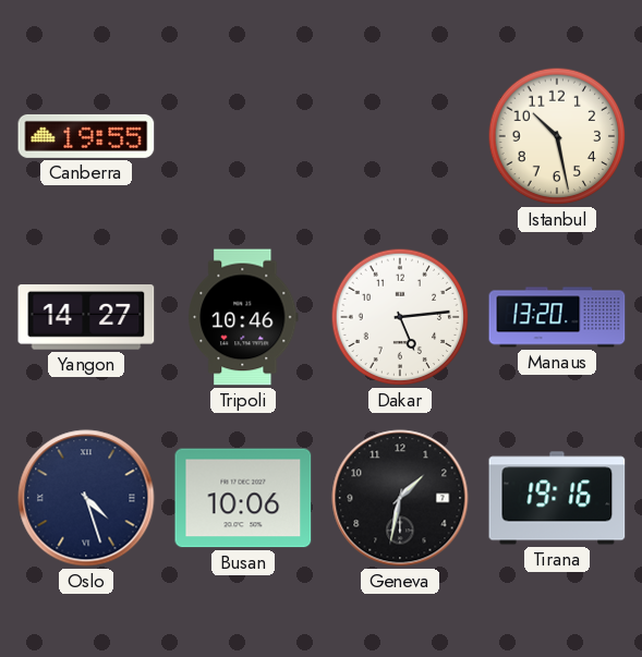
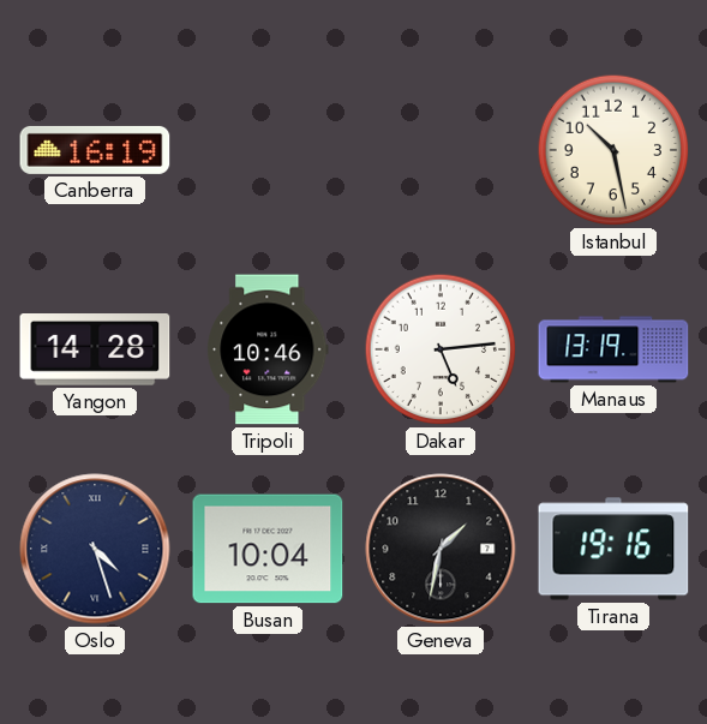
Canberra: 19:55 -> 16:19
Yangon: 14:27 -> 14:28
Manaus: 13:20 -> 13:19
Busan: 10:06 -> 10:04
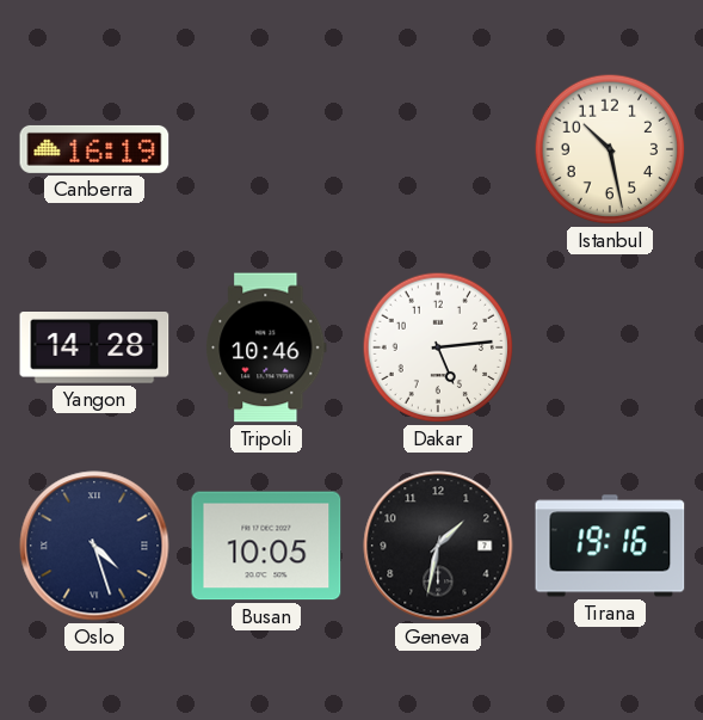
Manaus: 13:19 -> none
Busan: 10:04 -> 10:05
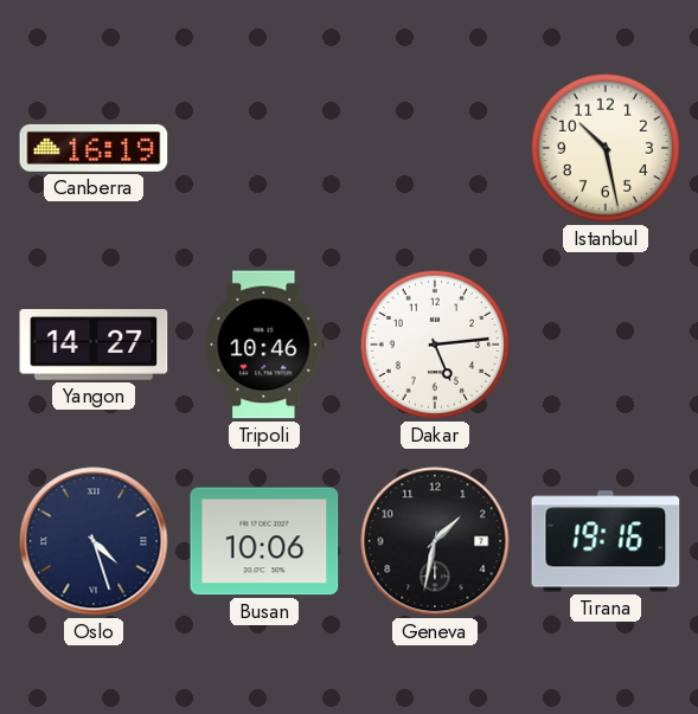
Yangon: 14:28 -> 14:27
Busan: 10:05 -> 10:06
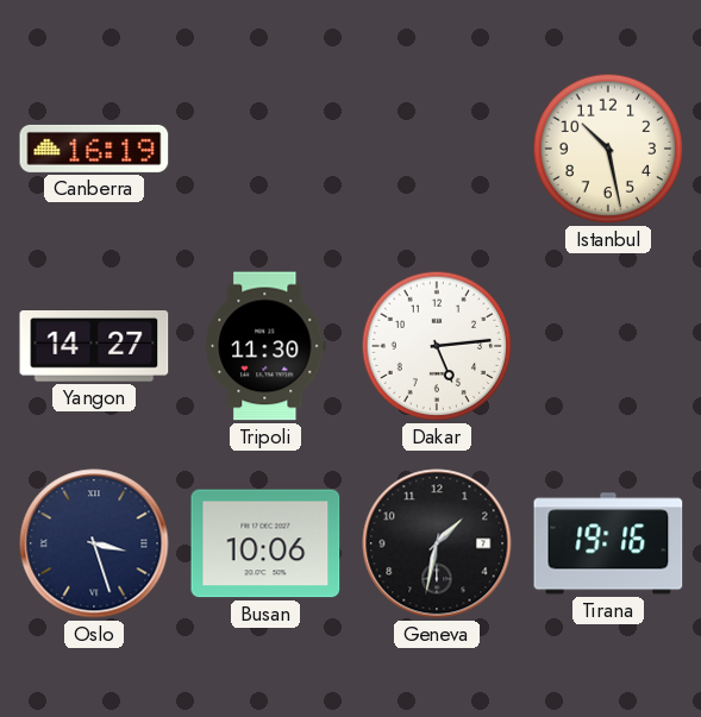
Tripoli: 10:46 -> 11:30
Oslo: 4:27 -> 3:27
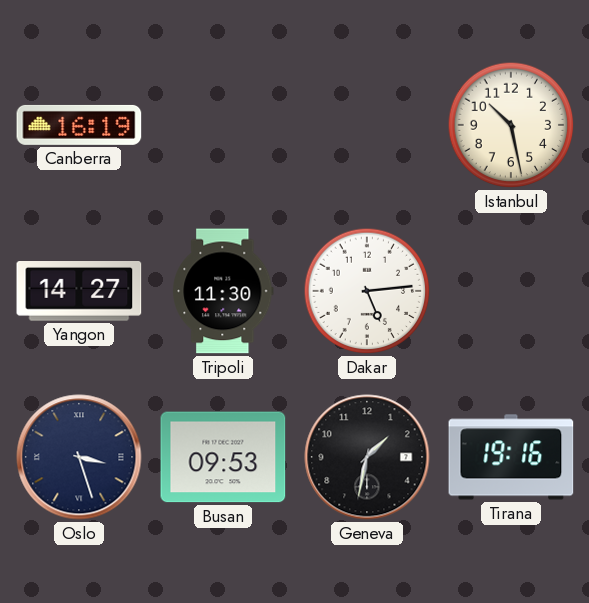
Busan: 10:06 -> 09:53
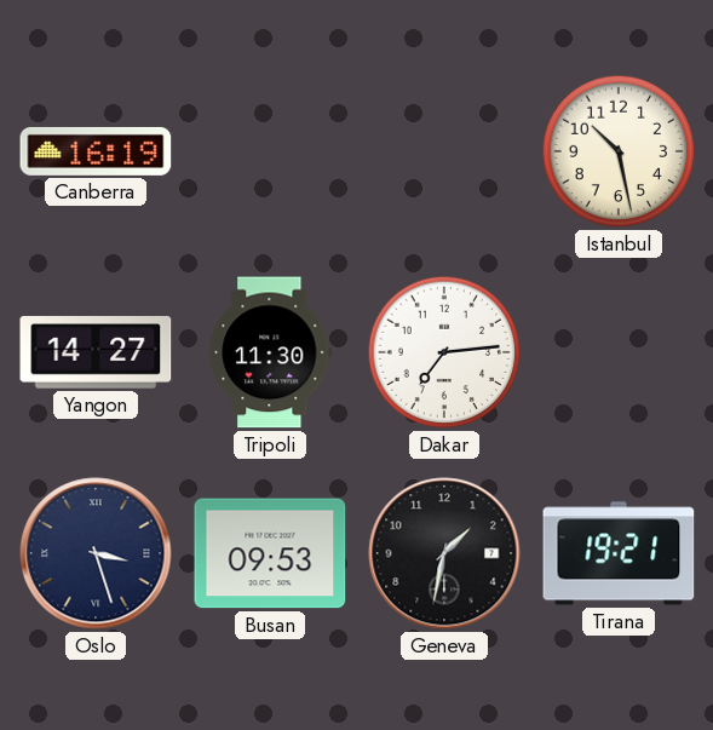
Dakar: 5:14 -> 7:14
Tirana: 19:16 -> 19:21
